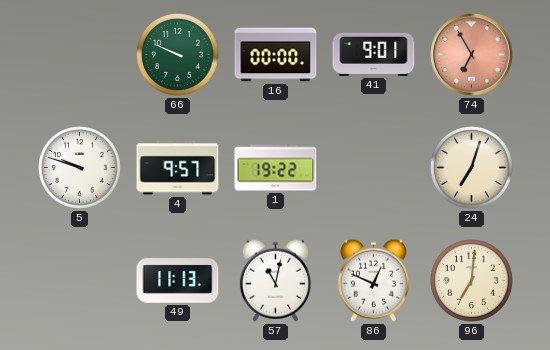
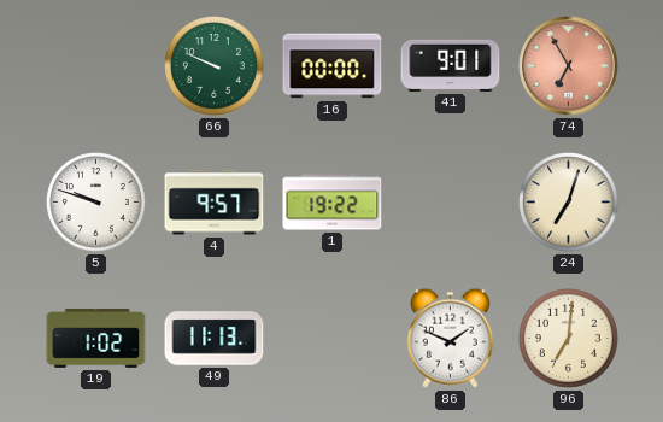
19: none -> 1:02
57: 11:02 -> none
86: 12:49 -> 1:49
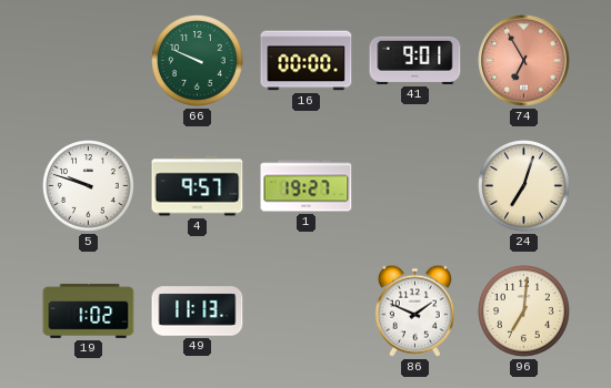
1: 19:22 -> 19:27
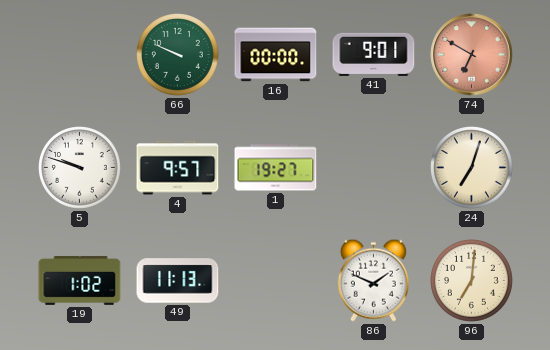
74: 6:55 -> 6:50
